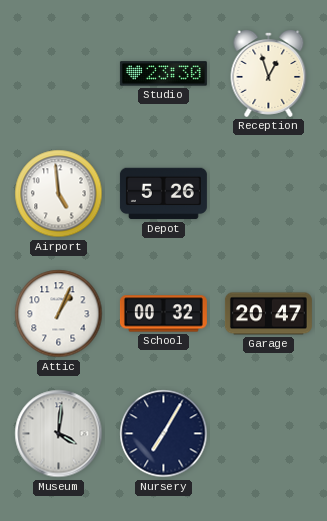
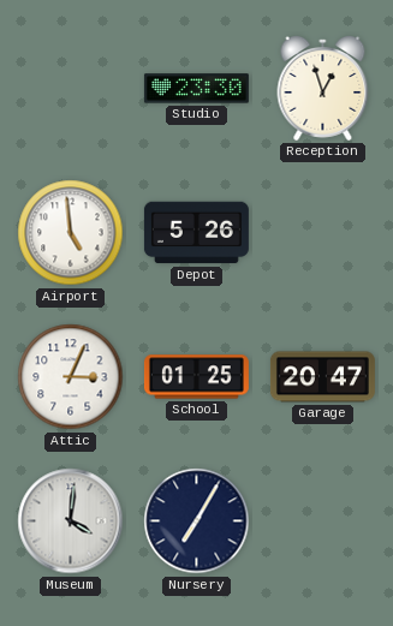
Attic: 1:04 -> 3:04
School: 00:32 -> 01:25
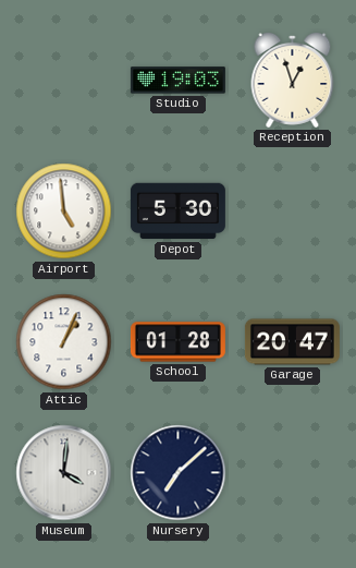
Studio: 23:30 -> 19:03
Depot: 5:26 -> 5:30
Attic: 3:04 -> 1:04
School: 01:25 -> 01:28
Nursery: 7:05 -> 7:08
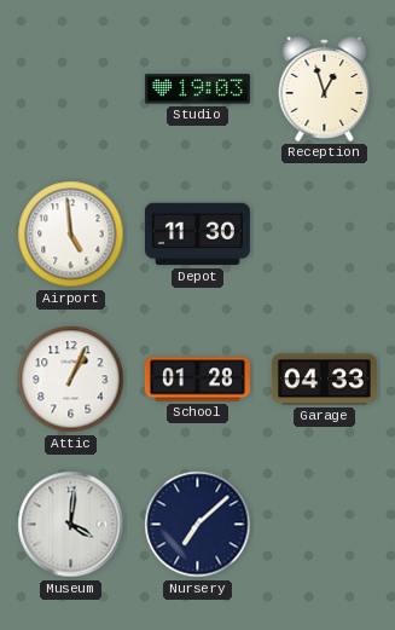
Depot: 5:30 -> 11:30
Garage: 20:47 -> 04:33
